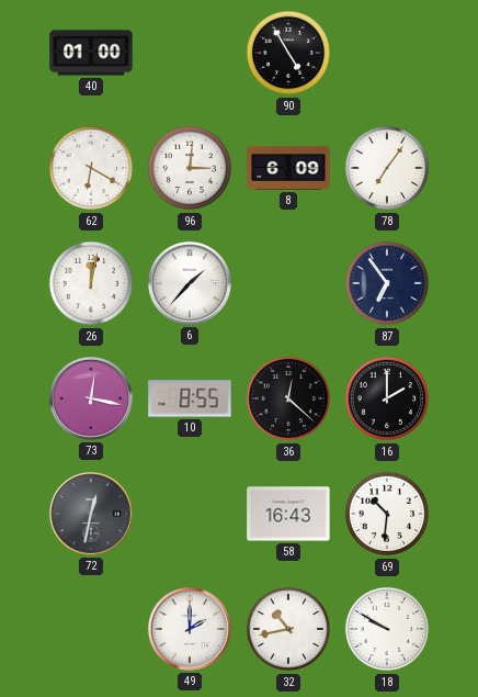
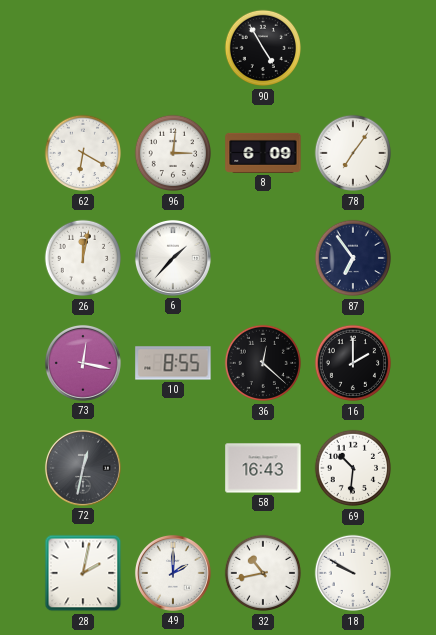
40: 01:00 -> none
28: none -> 2:02
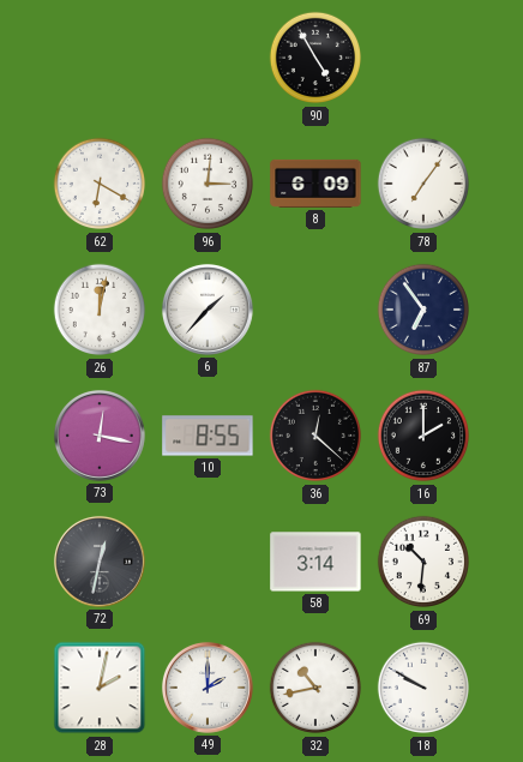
58: 16:43 -> 3:14
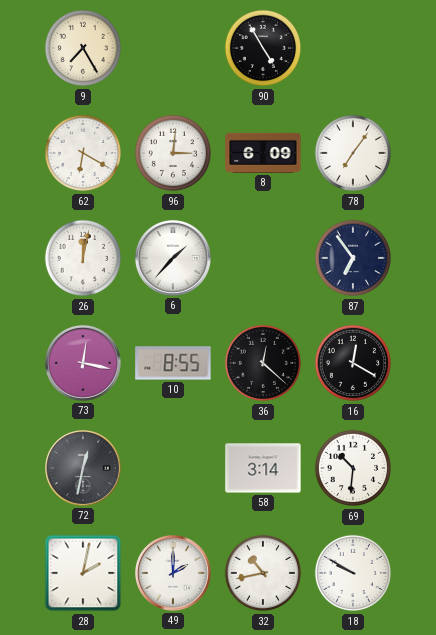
9: none -> 7:25
16: 2:00 -> 12:20
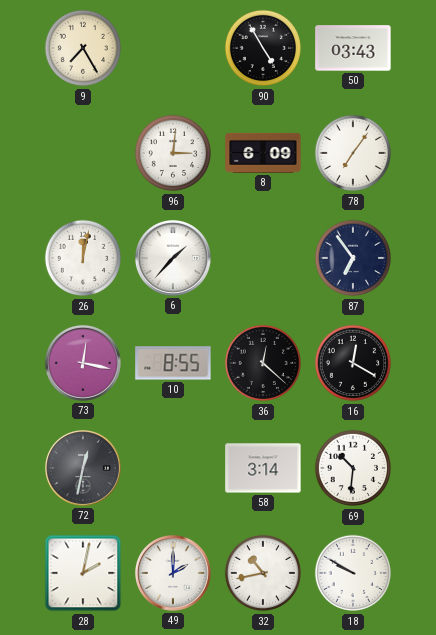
50: none -> 03:43
62: 6:20 -> none
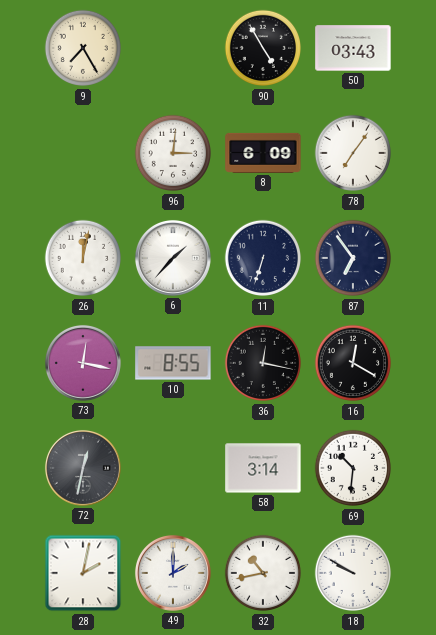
11: none -> 6:33
36: 12:22 -> 12:17
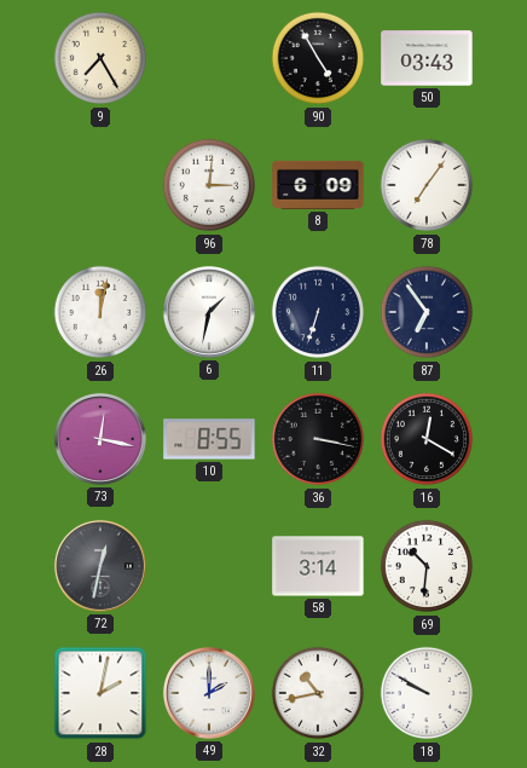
6: 1:37 -> 1:32
36: 12:17 -> 3:17
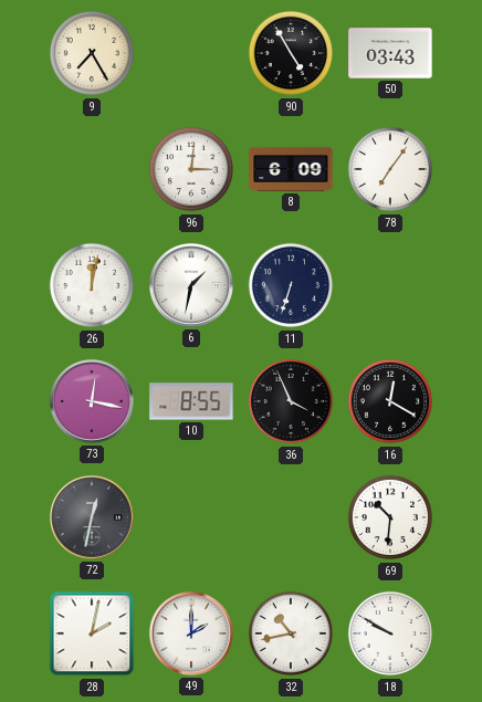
87: 6:54 -> none
36: 3:17 -> 3:56
58: 3:14 -> none
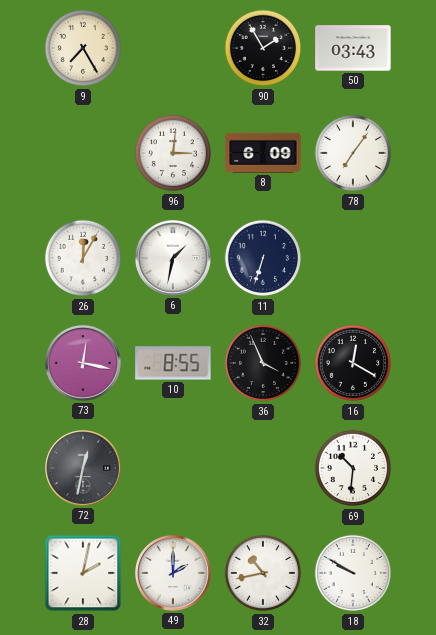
90: 4:55 -> 1:55
26: 12:02 -> 12:05
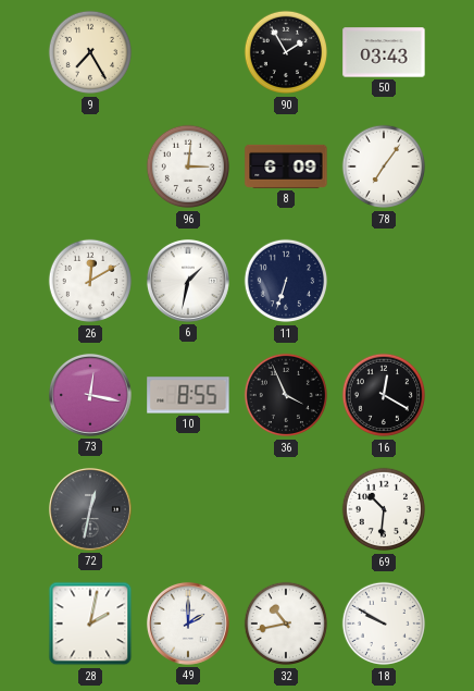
26: 12:05 -> 12:10
